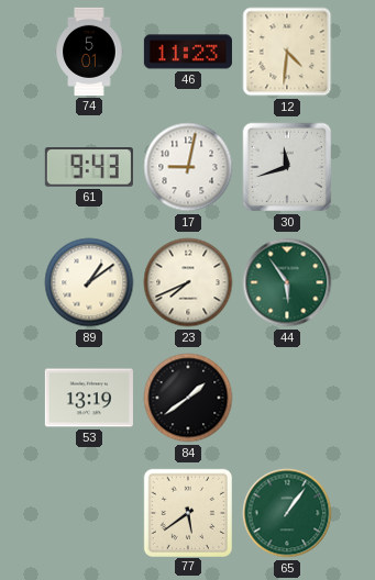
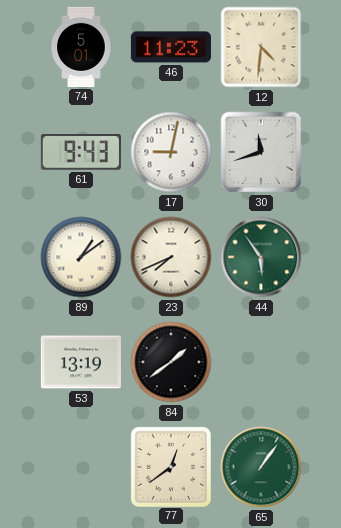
77: 5:39 -> 12:39
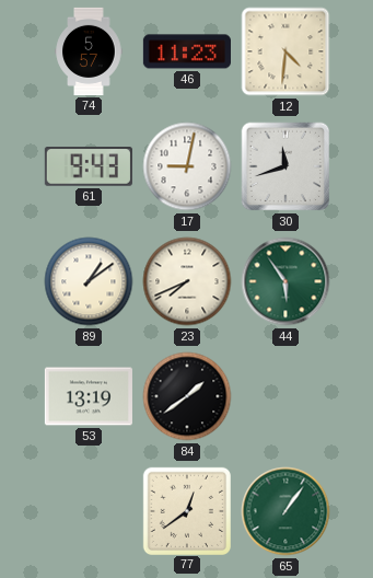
74: 5:01 -> 5:57
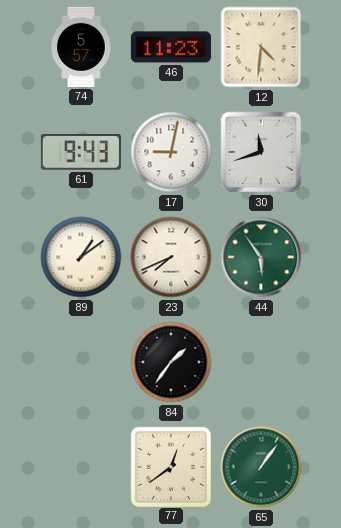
53: 13:19 -> none
84: 1:39 -> 1:36
